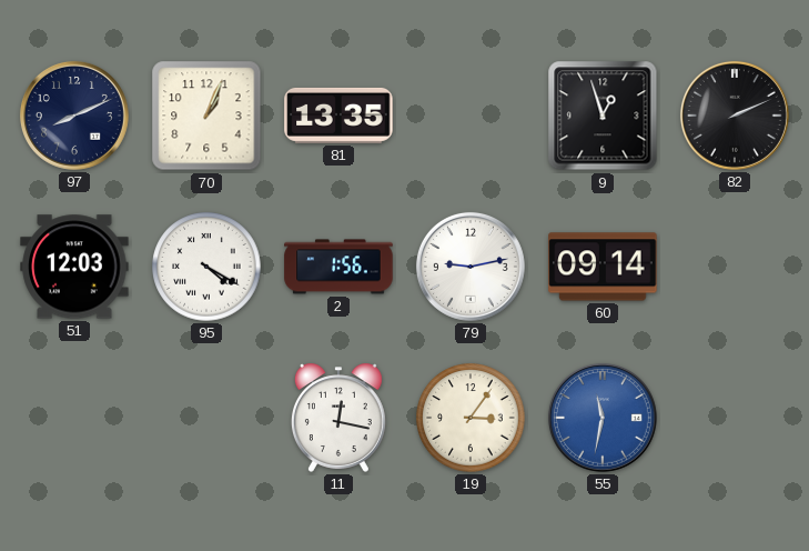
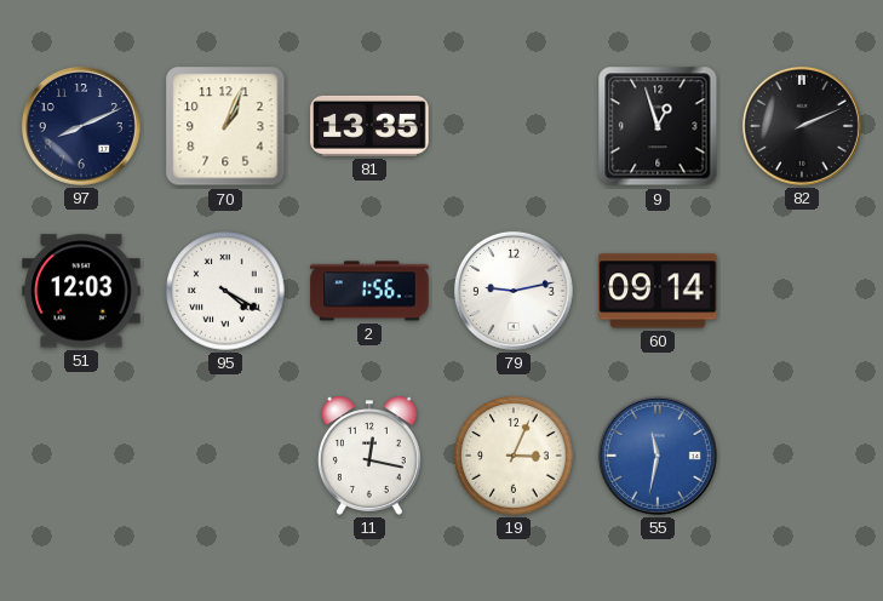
19: 3:06 -> 3:04
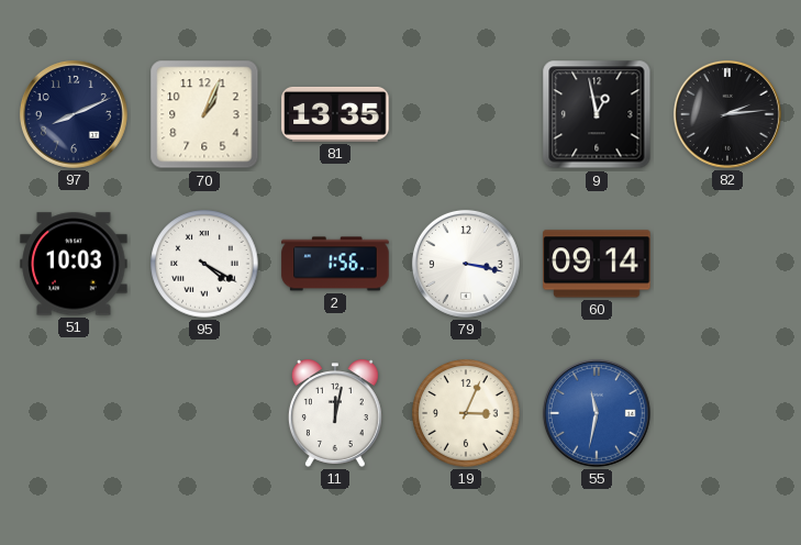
9: 12:57 -> 12:58
82: 2:11 -> 2:14
51: 12:03 -> 10:03
79: 9:13 -> 3:17
11: 12:17 -> 12:02
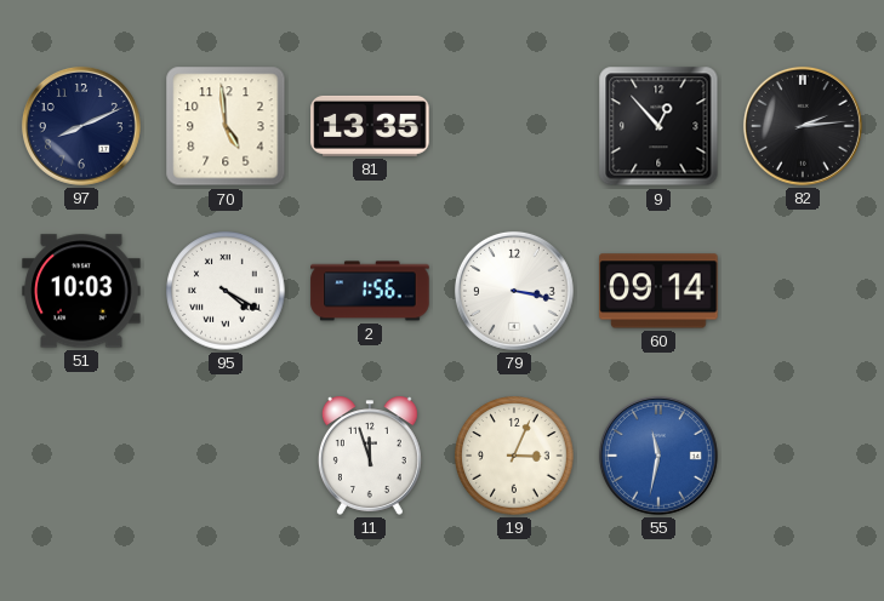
70: 1:04 -> 4:59
9: 12:58 -> 12:53
11: 12:02 -> 11:57
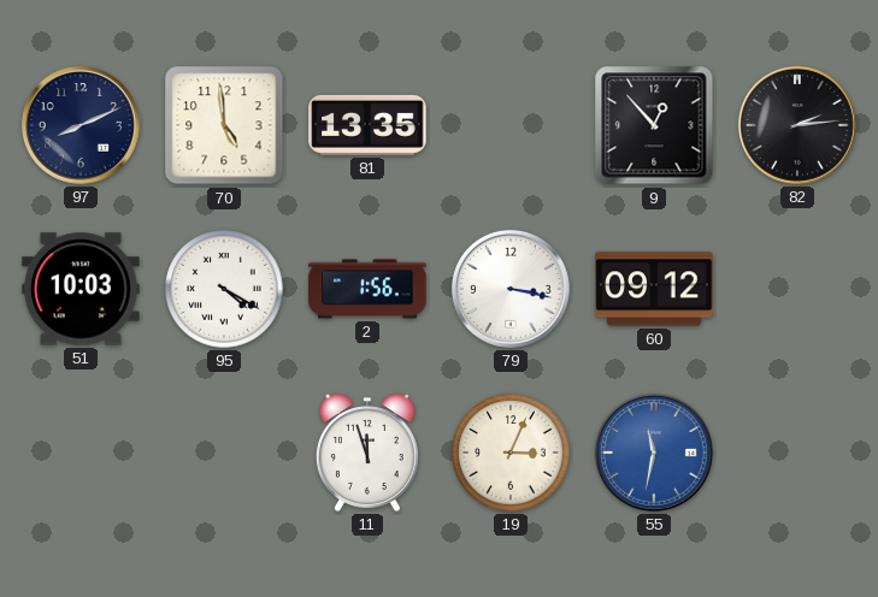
60: 09:14 -> 09:12
